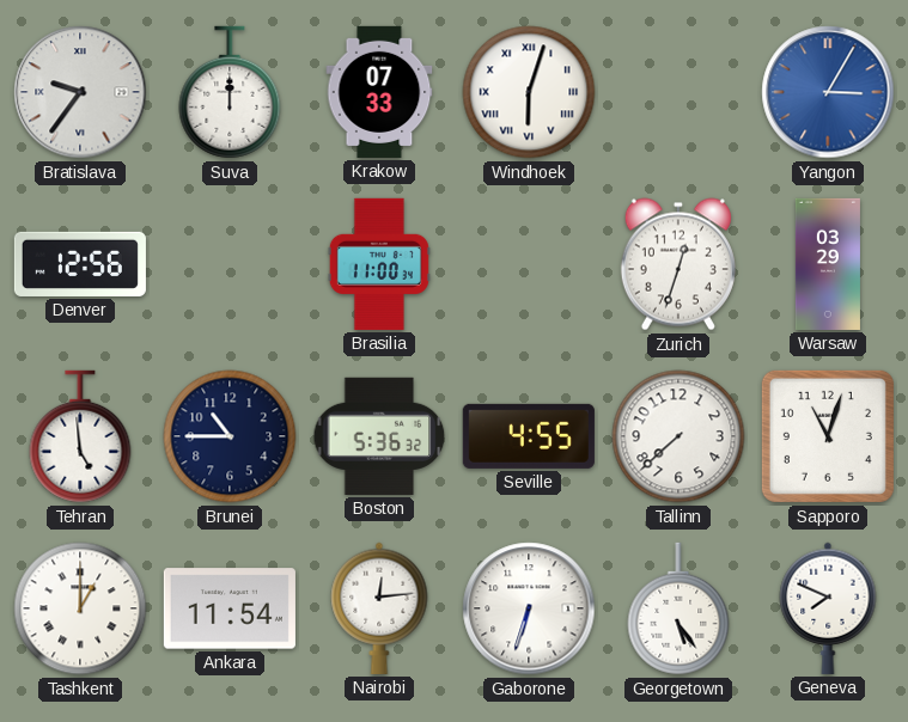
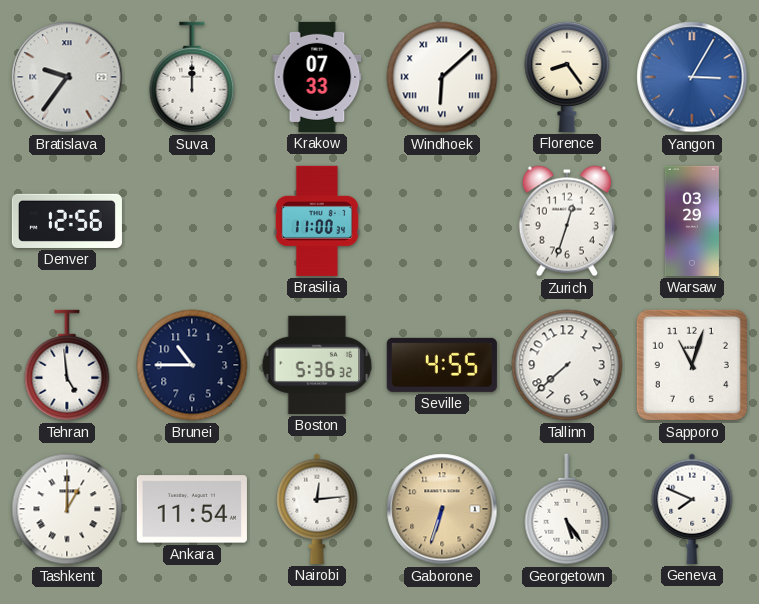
Windhoek: 6:03 -> 6:08
Florence: none -> 8:24
Gaborone dial: white -> champagne
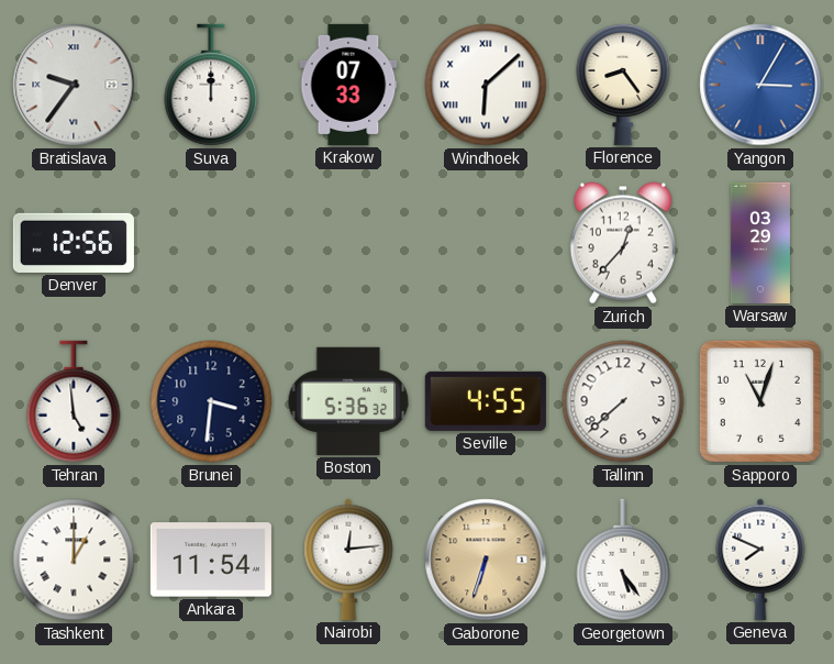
Brasilia: 11:00 -> none
Zurich: 12:33 -> 12:37
Brunei: 10:45 -> 3:31
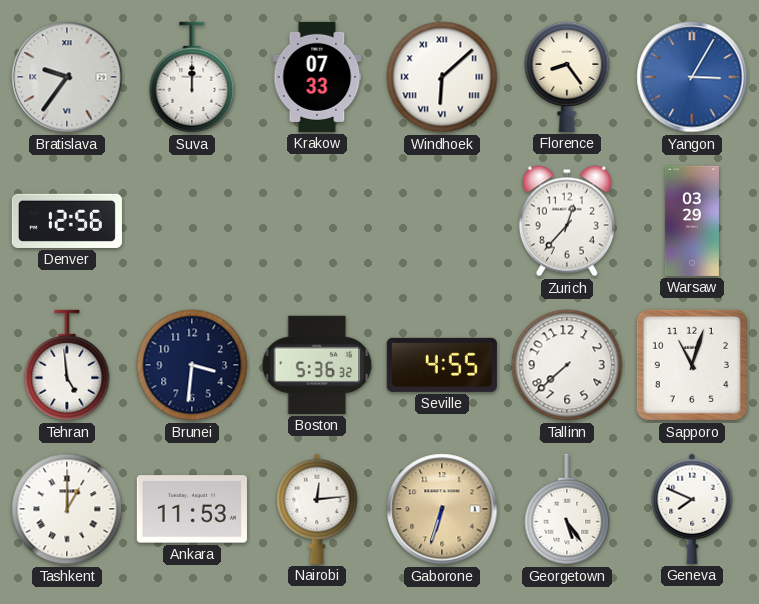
Ankara: 11:54 -> 11:53
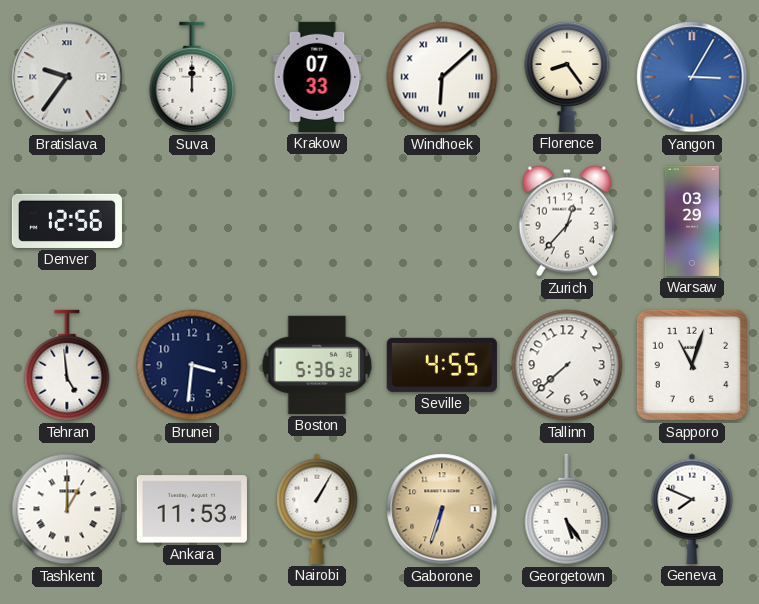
Nairobi: 12:14 -> 1:05
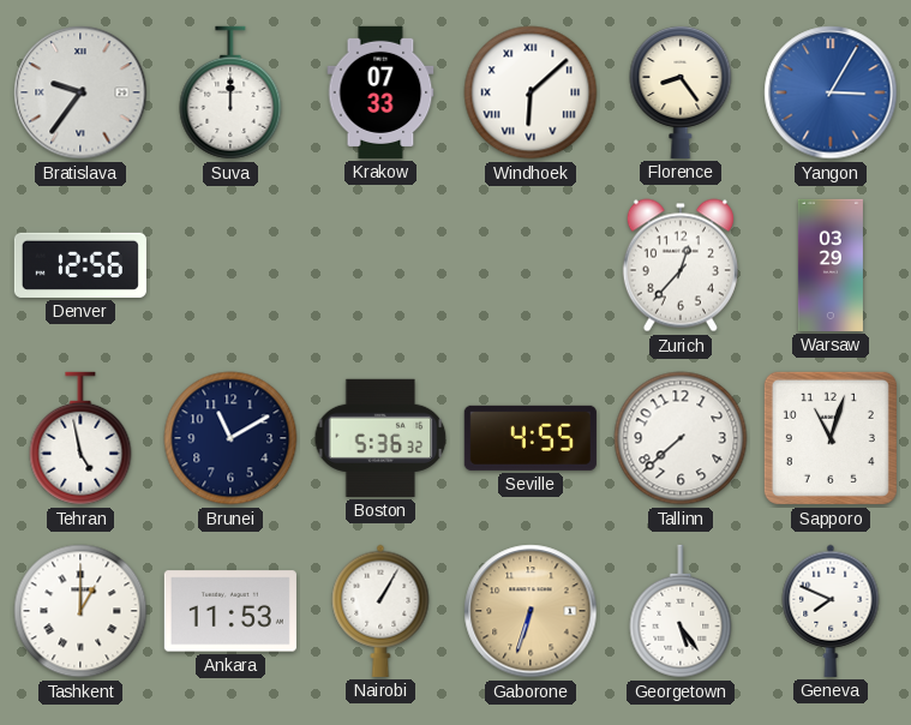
Tehran: 4:59 -> 4:58
Brunei: 3:31 -> 11:10
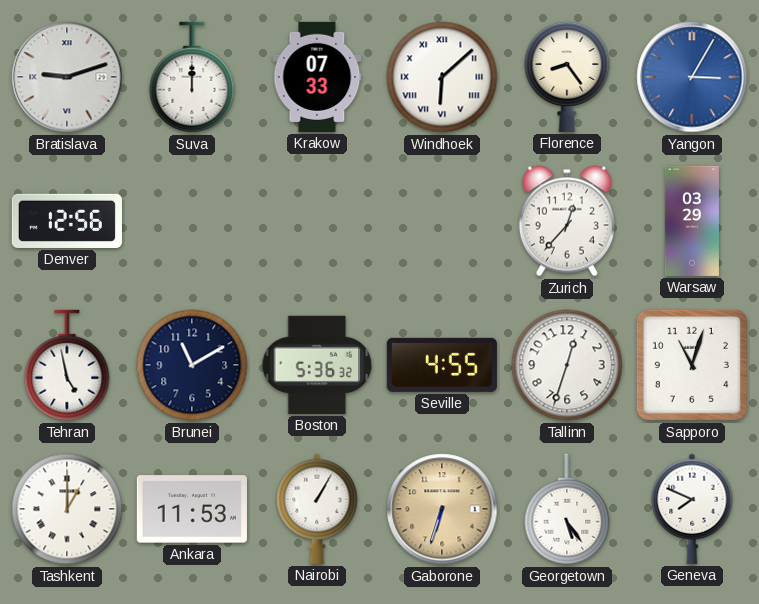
Bratislava: 9:36 -> 9:12
Tallinn: 7:38 -> 12:33
